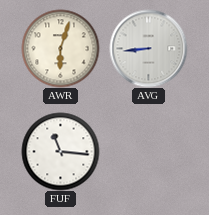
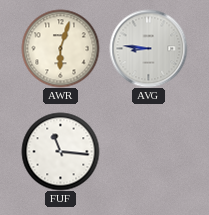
AVG: 8:44 -> 8:46
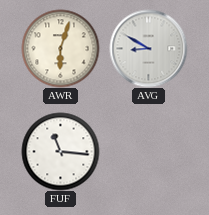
AVG: 8:46 -> 8:50
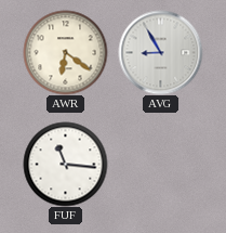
AWR: 6:03 -> 6:21
AVG: 8:50 -> 8:55
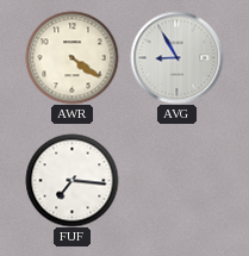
AWR: 6:21 -> 4:21
FUF: 11:16 -> 7:16
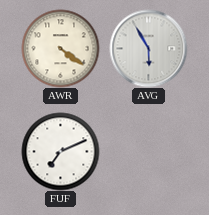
AVG: 8:55 -> 5:55
FUF: 7:16 -> 7:11
